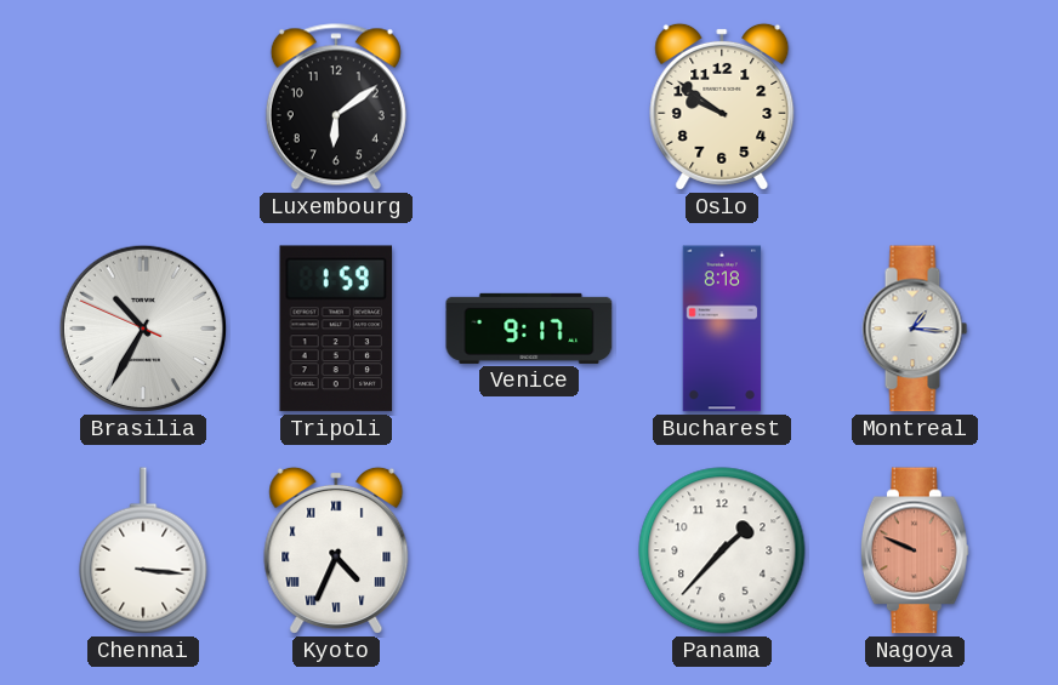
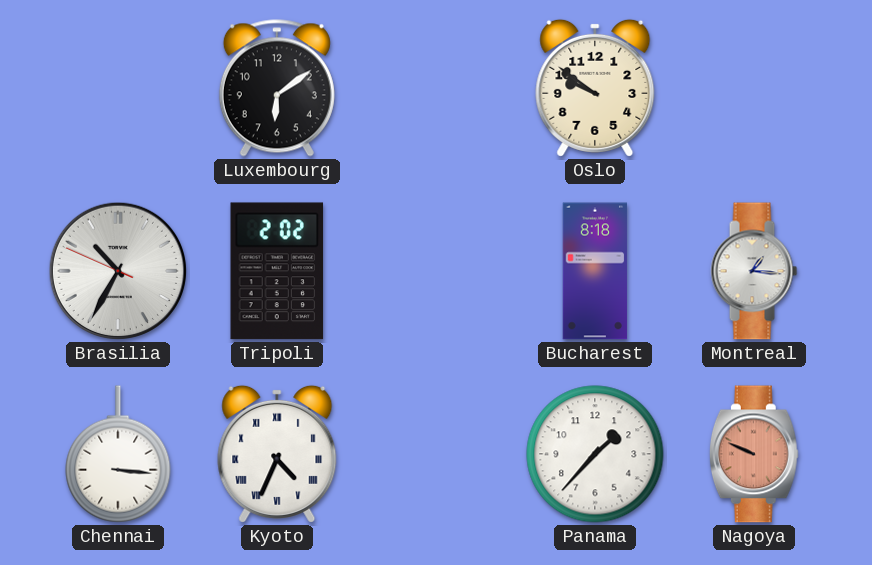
Tripoli: 1:59 -> 2:02
Venice: 9:17 -> none
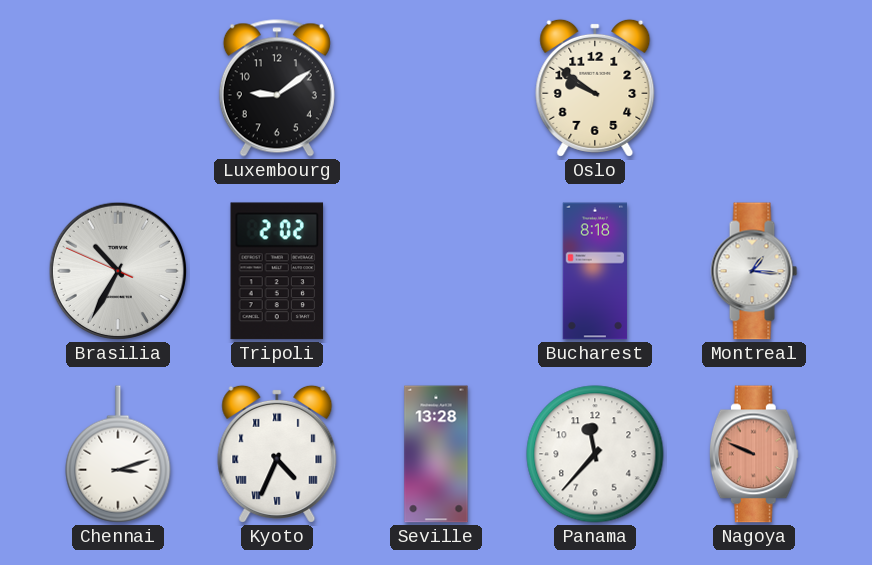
Luxembourg: 6:09 -> 9:09
Chennai: 3:16 -> 3:12
Seville: none -> 13:28
Panama: 1:37 -> 11:37
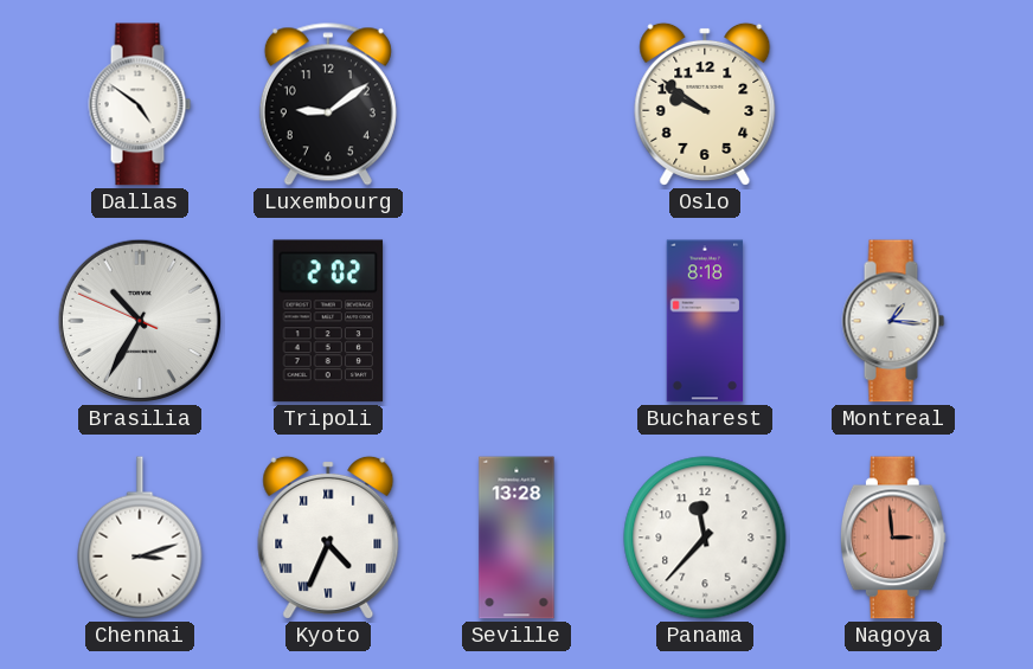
Dallas: none -> 4:51
Nagoya: 9:49 -> 2:59
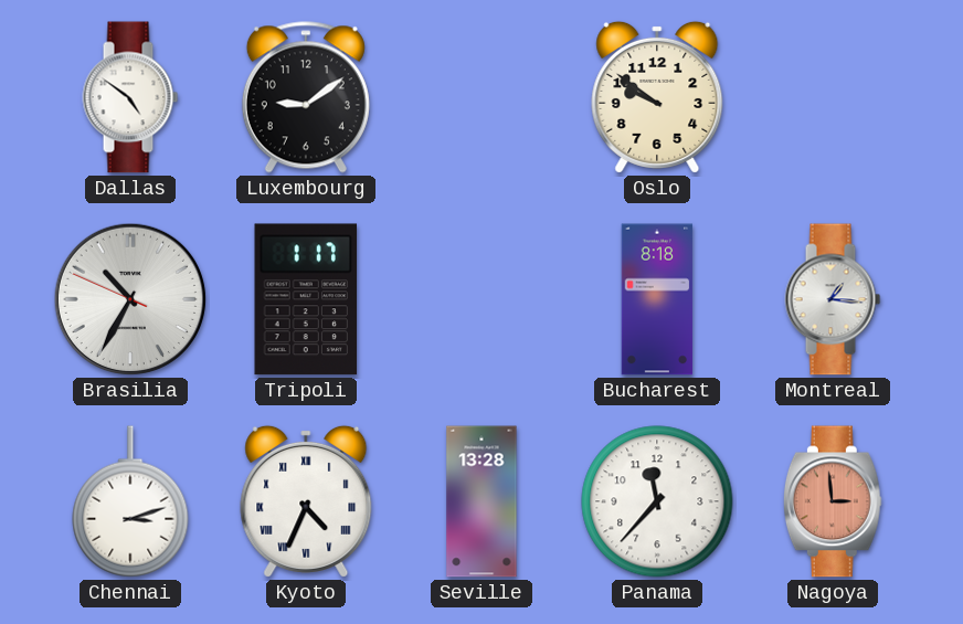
Tripoli: 2:02 -> 1:17
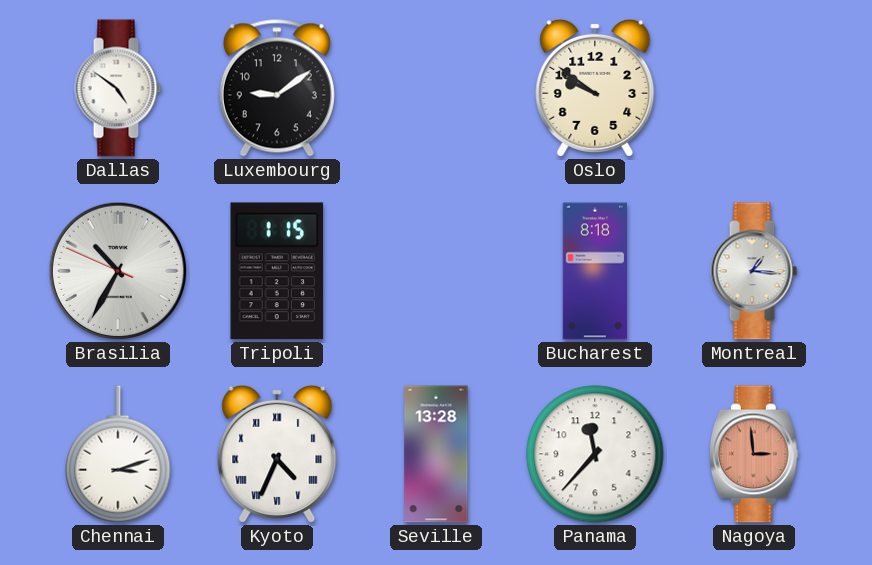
Tripoli: 1:17 -> 1:15
